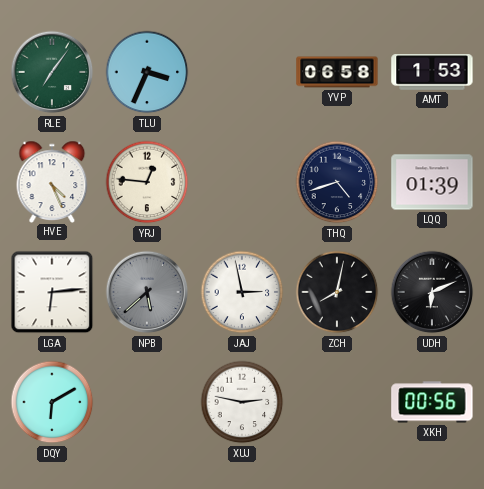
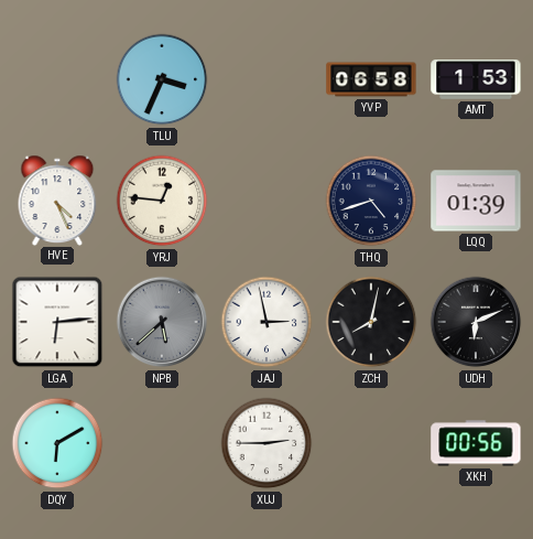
RLE: 7:06 -> none
XUJ: 2:47 -> 2:45
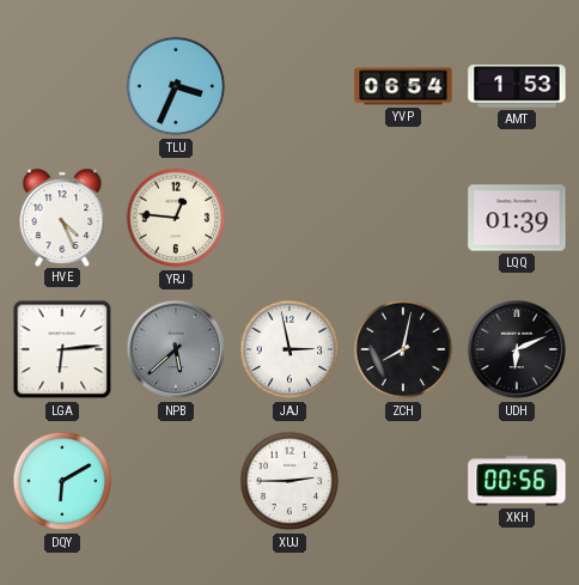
YVP: 06:58 -> 06:54
THQ: 4:42 -> none
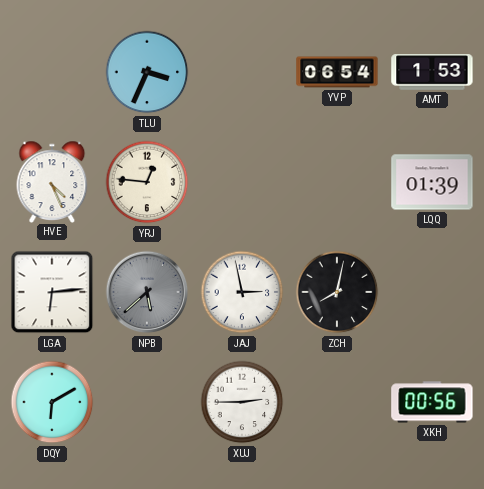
UDH: 6:11 -> none
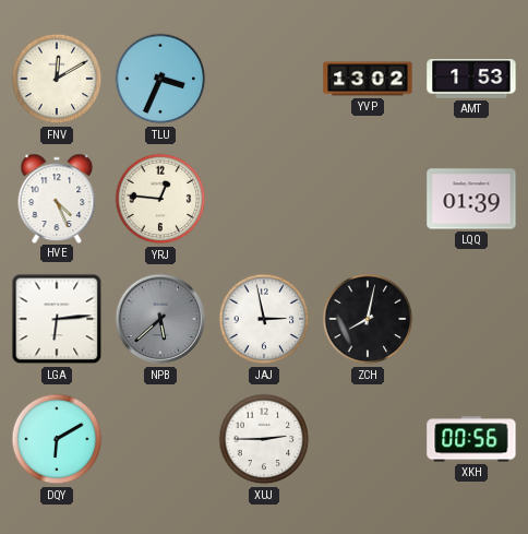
FNV: none -> 12:10
YVP: 06:54 -> 13:02
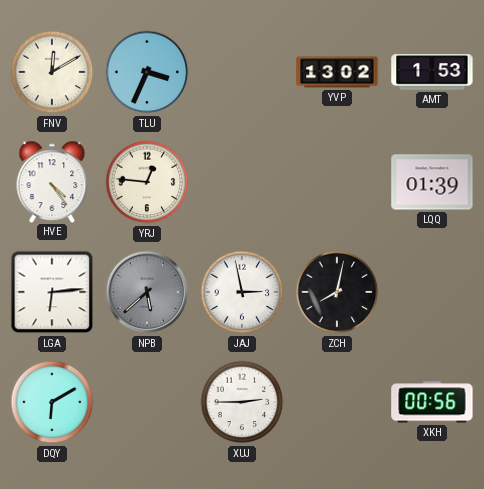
HVE: 4:26 -> 4:24
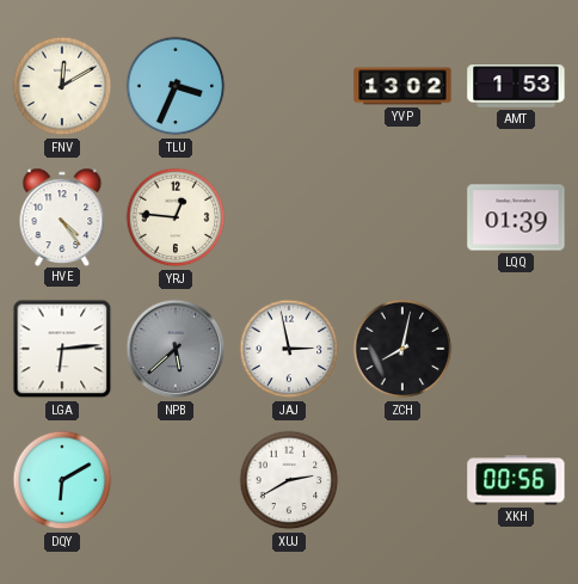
XUJ: 2:45 -> 2:40
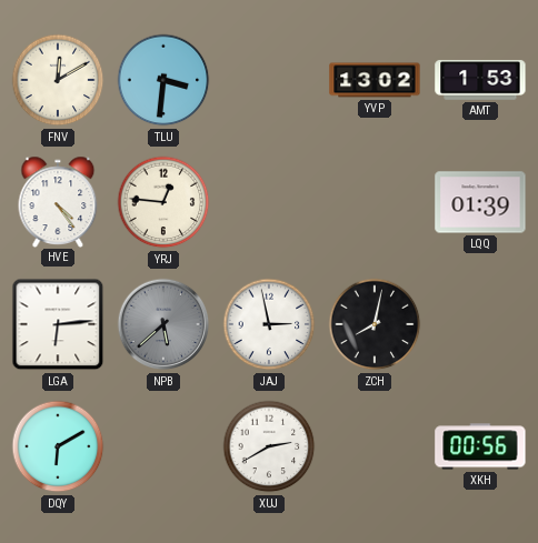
TLU: 3:34 -> 3:31
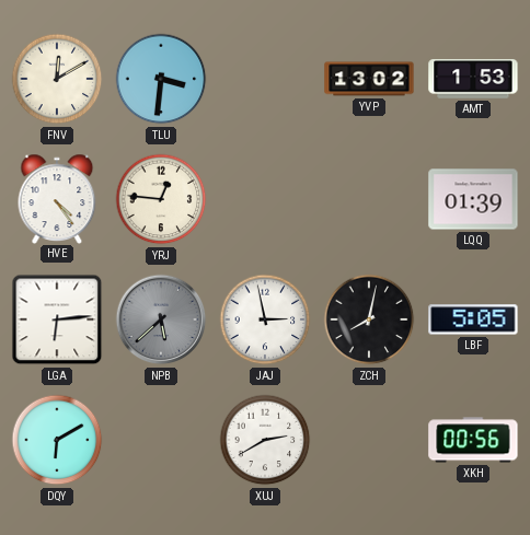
LBF: none -> 5:05
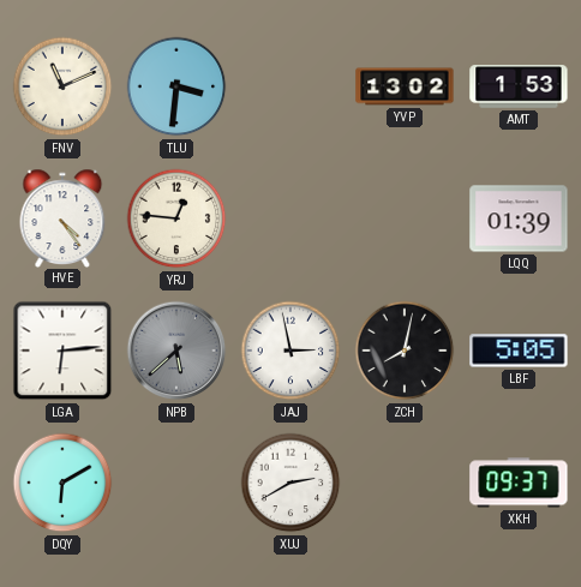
FNV: 12:10 -> 11:11
XKH: 00:56 -> 09:37
